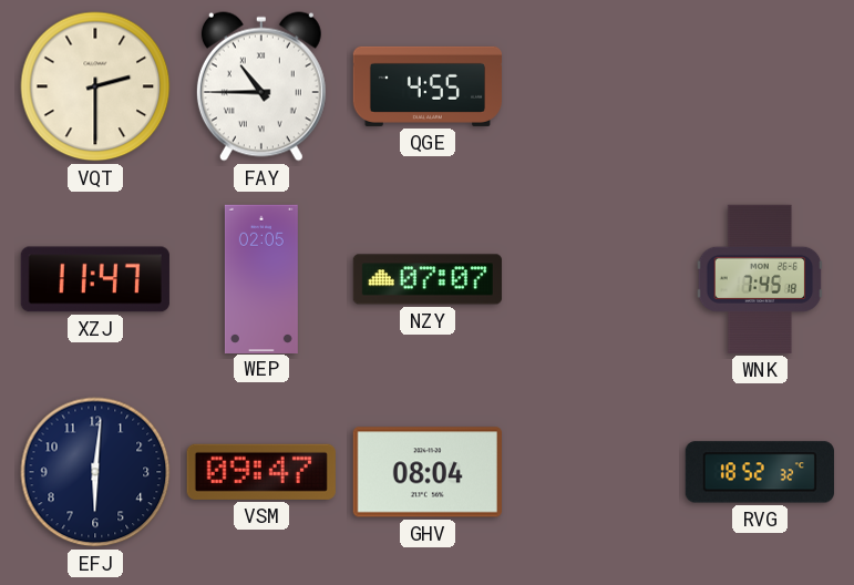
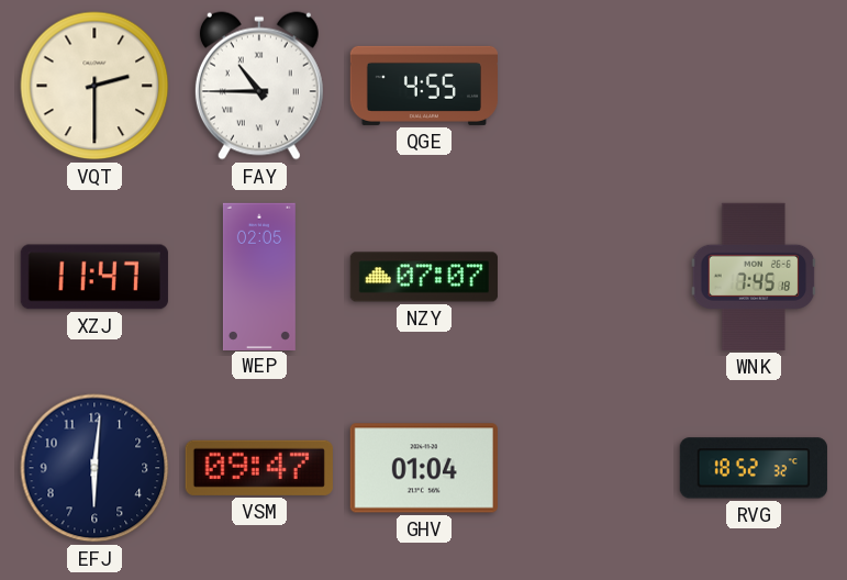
GHV: 08:04 -> 01:04
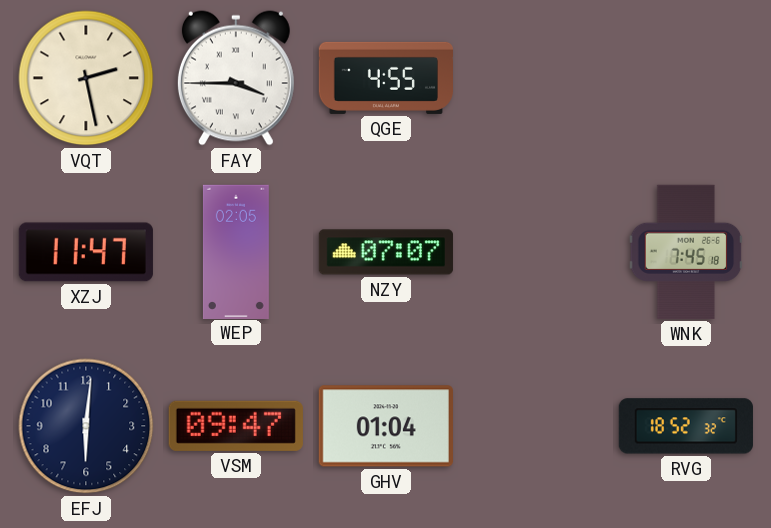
VQT: 2:30 -> 2:28
FAY: 10:45 -> 3:45
